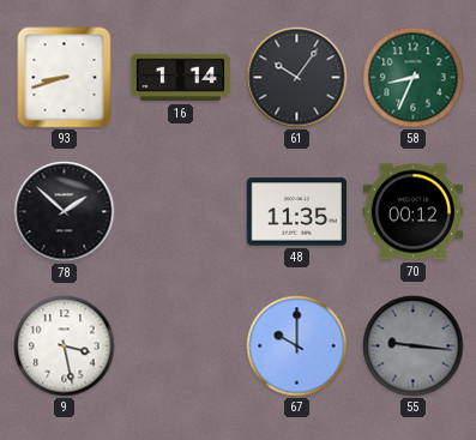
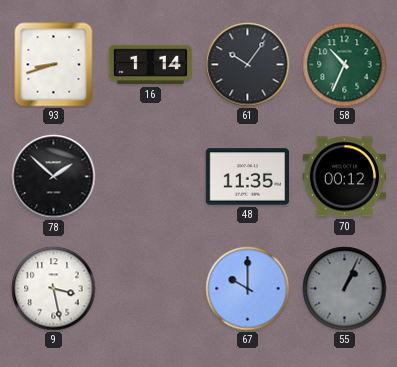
58: 8:34 -> 10:34
55: 9:16 -> 1:04
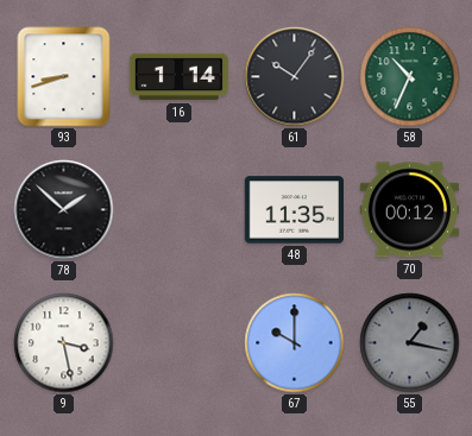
55: 1:04 -> 1:17
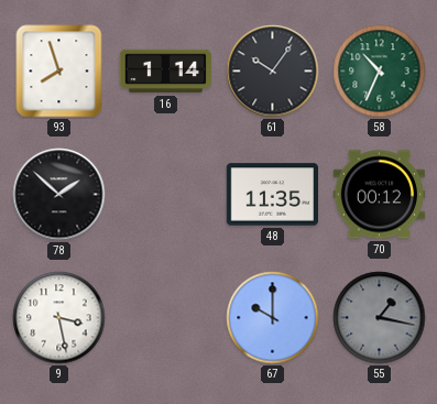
93: 8:42 -> 7:57
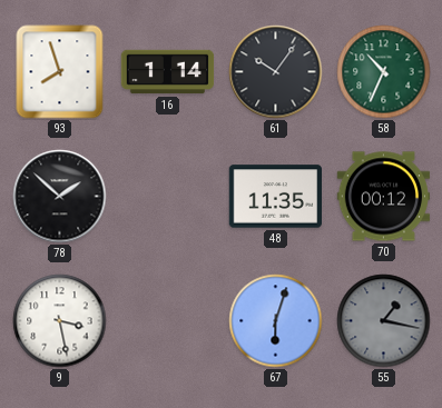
67: 10:00 -> 6:03
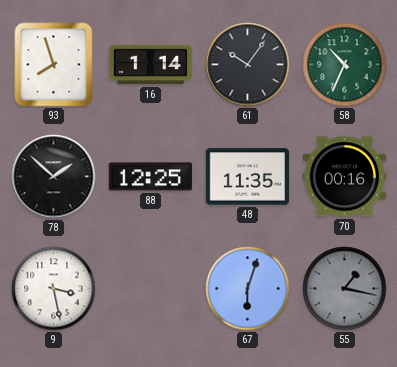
88: none -> 12:25
70: 00:12 -> 00:16
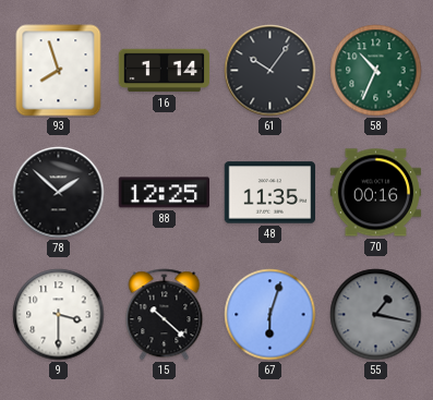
9: 3:28 -> 3:30
15: none -> 10:22
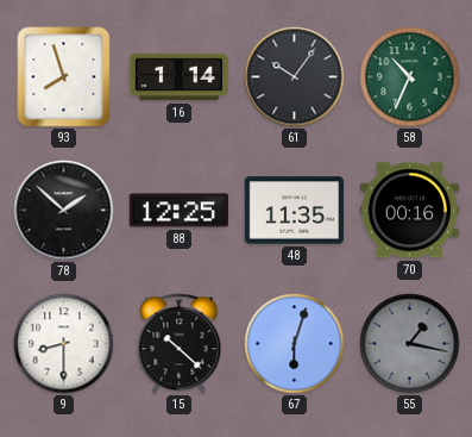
9: 3:30 -> 8:30
